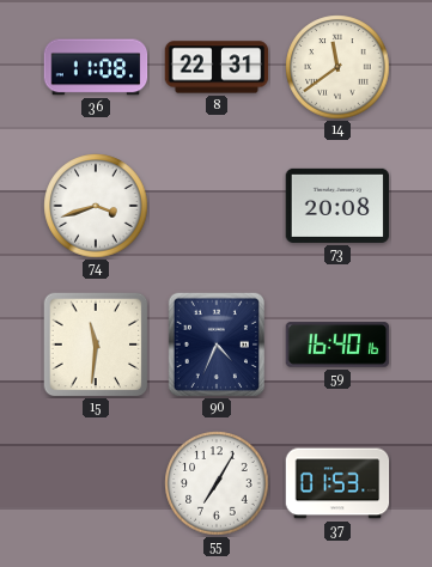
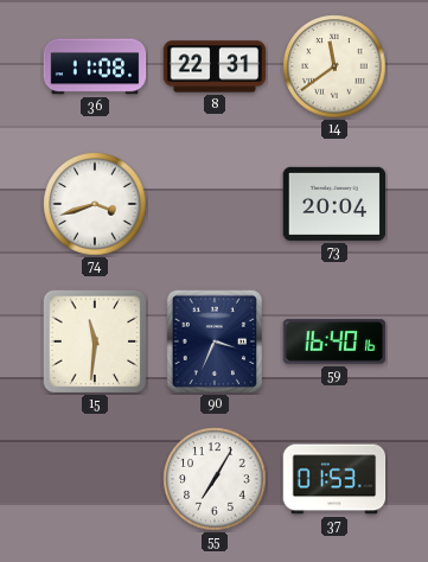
73: 20:08 -> 20:04
90: 4:34 -> 3:34
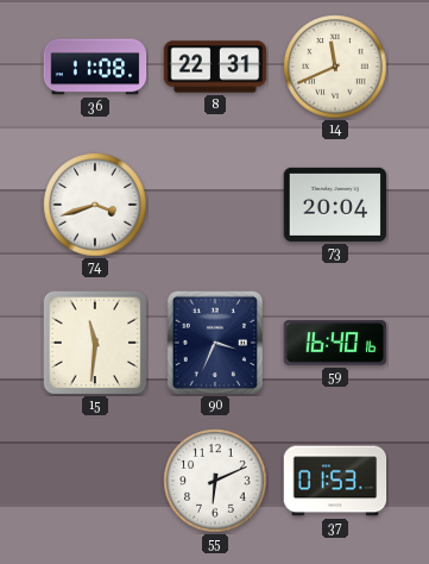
14: 11:39 -> 11:41
55: 7:05 -> 6:11
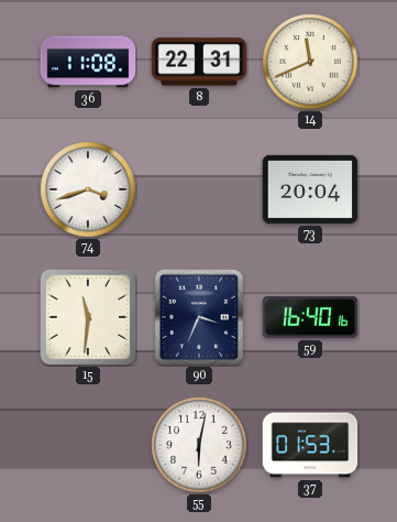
55: 6:11 -> 6:02
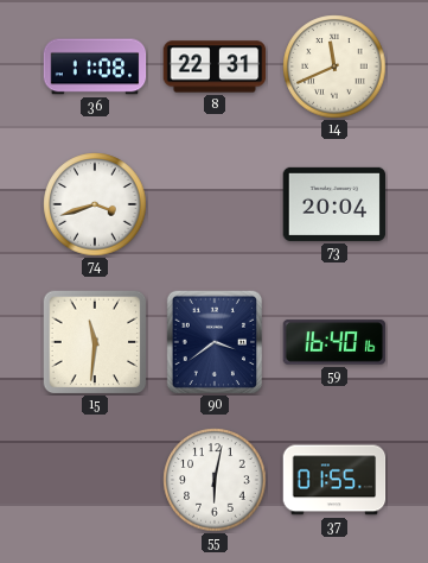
90: 3:34 -> 3:39
37: 01:53 -> 01:55
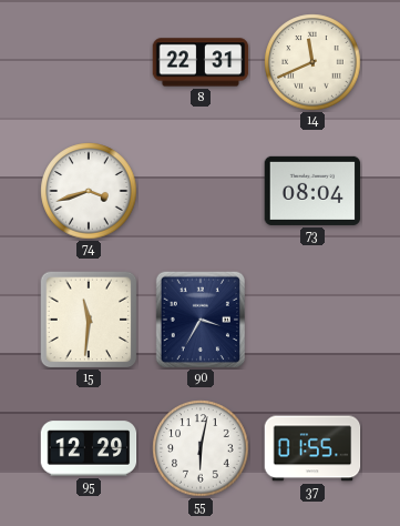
36: 11:08 -> none
73: 20:04 -> 08:04
90: 3:39 -> 3:35
59: 16:40 -> none
95: none -> 12:29
